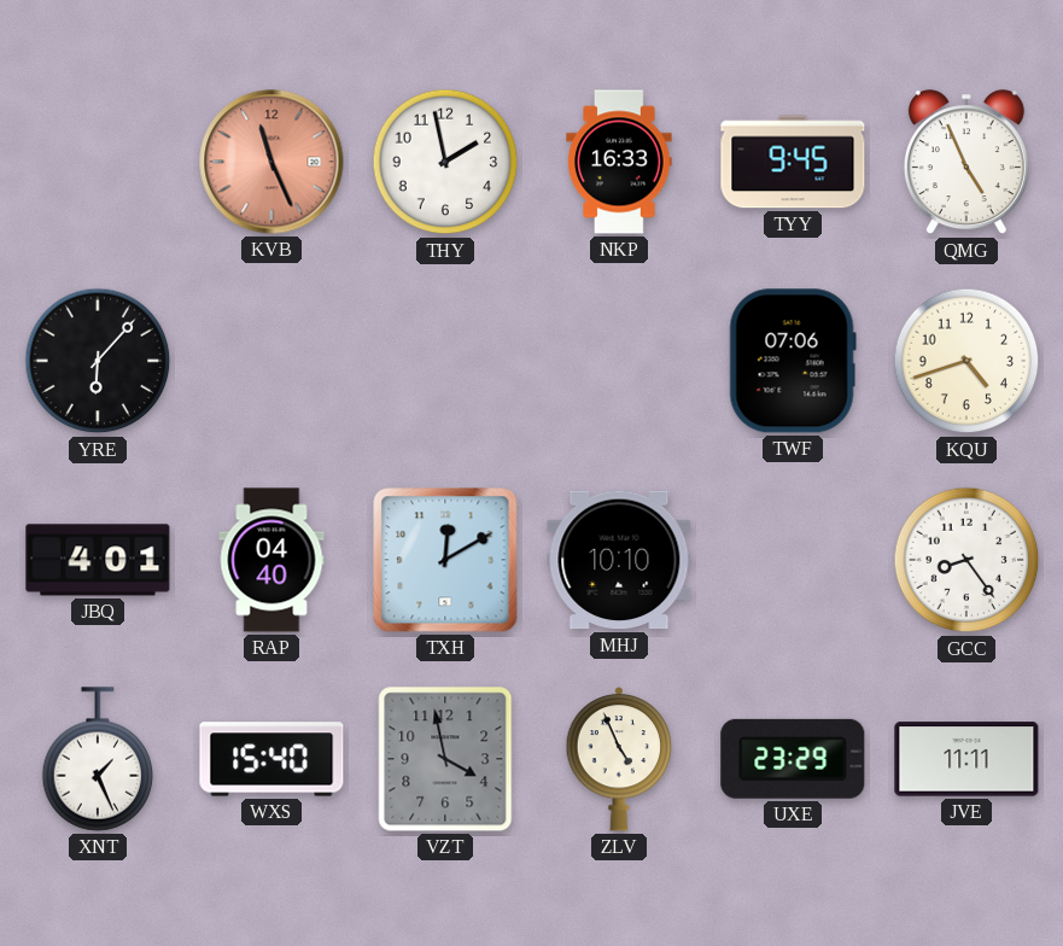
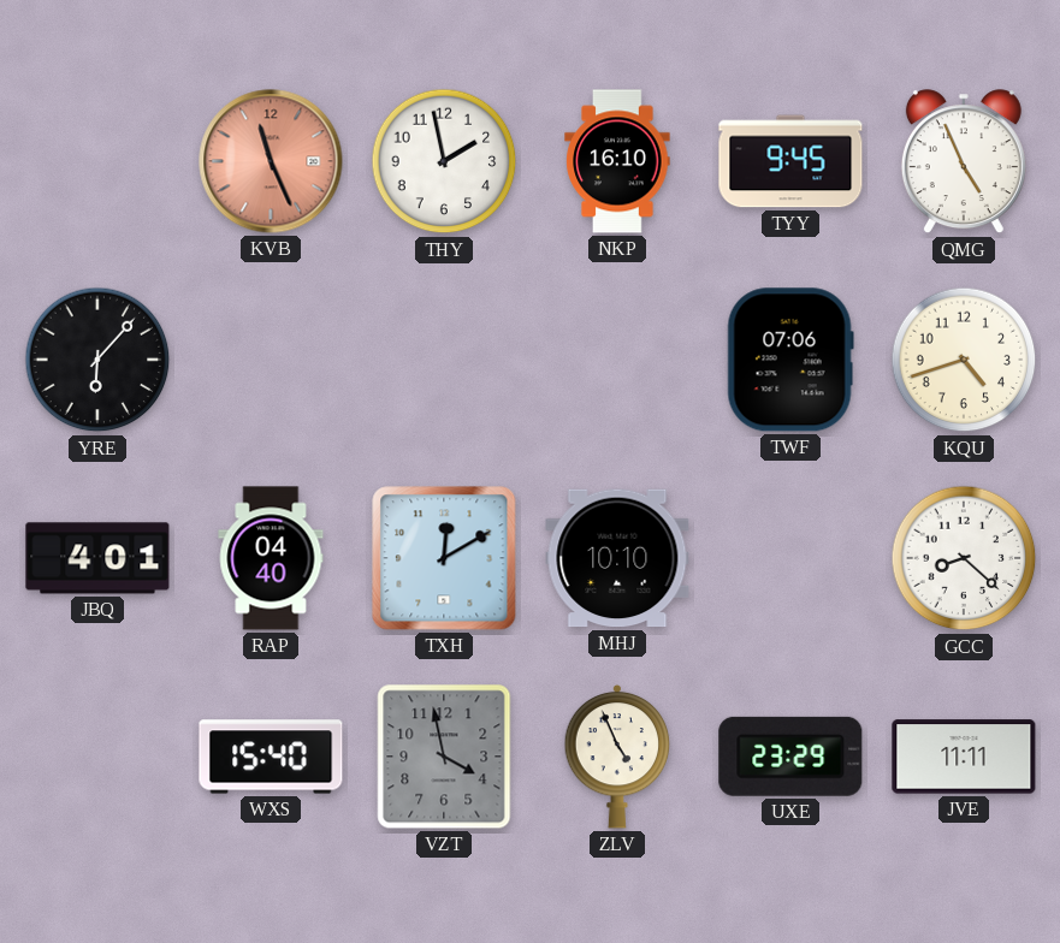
NKP: 16:33 -> 16:10
GCC: 8:24 -> 8:22
XNT: 1:26 -> none
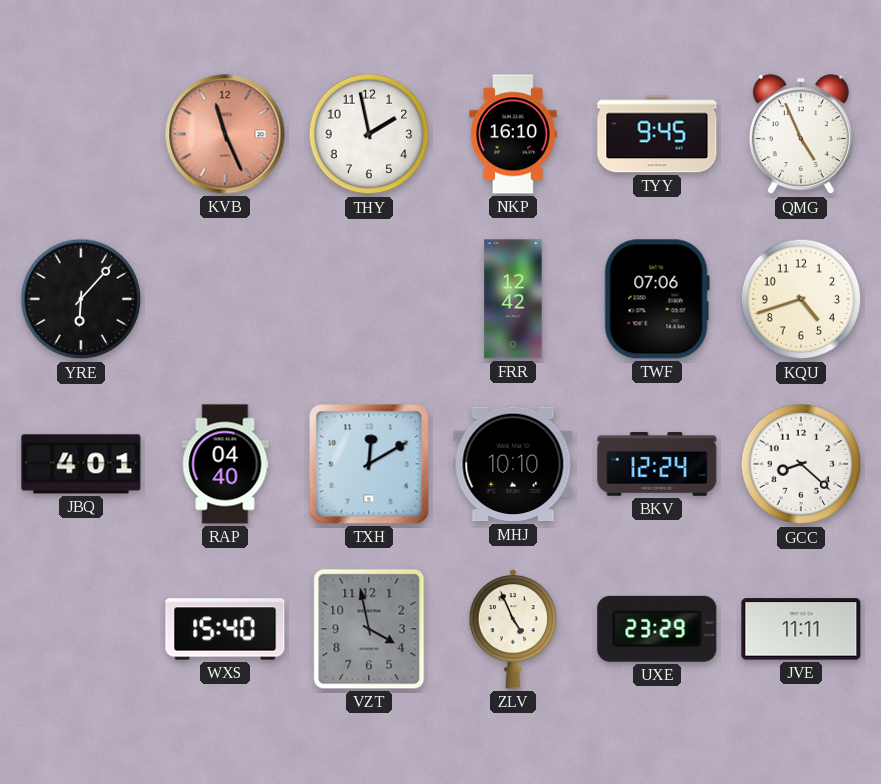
FRR: none -> 12:42
BKV: none -> 12:24
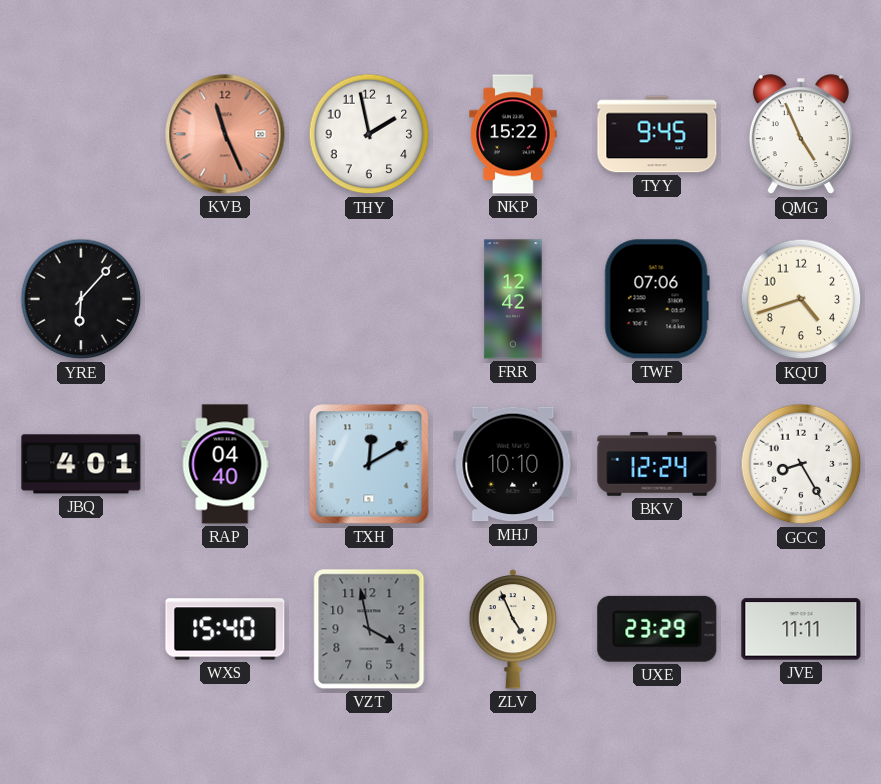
NKP: 16:10 -> 15:22
GCC: 8:22 -> 8:25
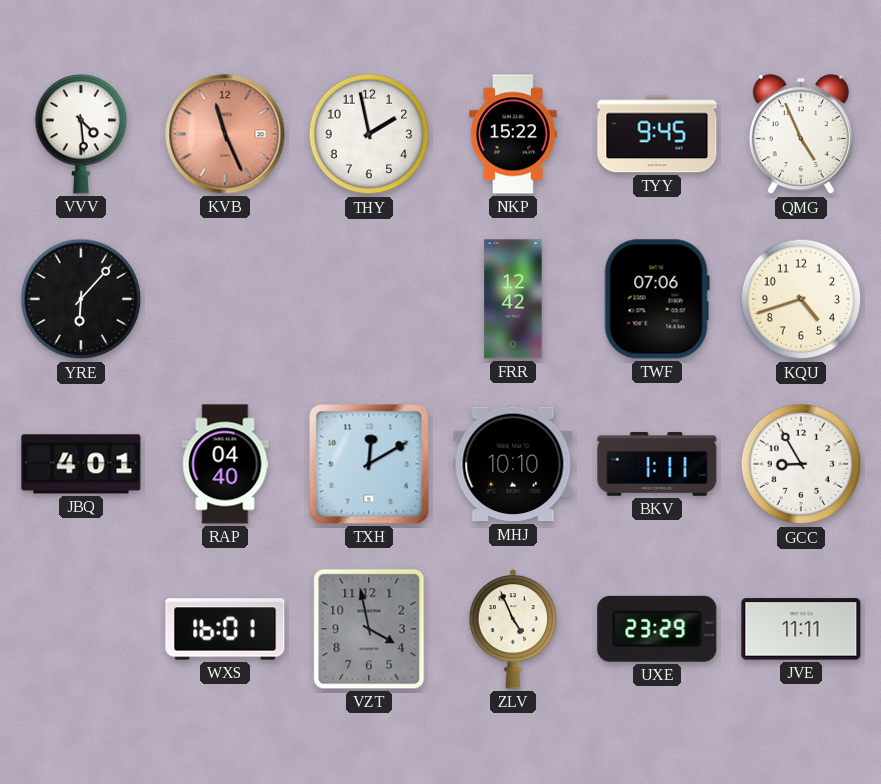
VVV: none -> 4:29
BKV: 12:24 -> 1:11
GCC: 8:25 -> 8:55
WXS: 15:40 -> 16:01
